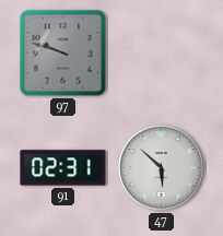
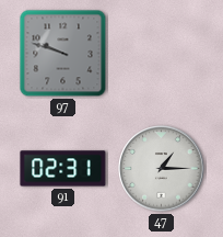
47: 5:52 -> 1:15
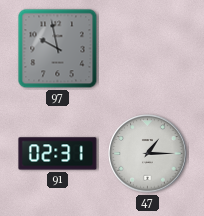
97: 9:48 -> 9:58
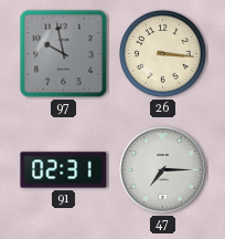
26: none -> 3:16
47: 1:15 -> 7:15
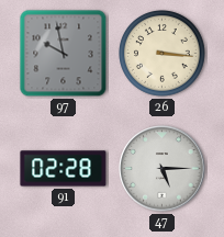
91: 02:31 -> 02:28
47: 7:15 -> 5:15
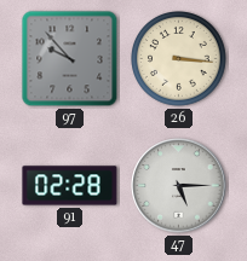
97: 9:58 -> 9:53
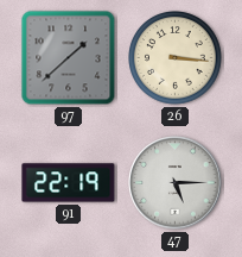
97: 9:53 -> 1:38
91: 02:28 -> 22:19
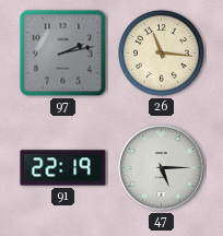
97: 1:38 -> 2:13
26: 3:16 -> 11:16
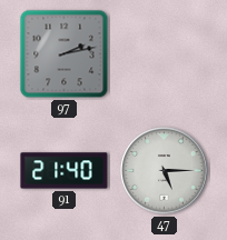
26: 11:16 -> none
91: 22:19 -> 21:40
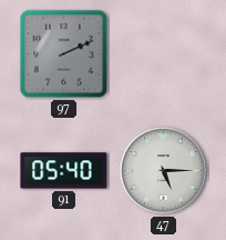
97: 2:13 -> 2:11
91: 21:40 -> 05:40
